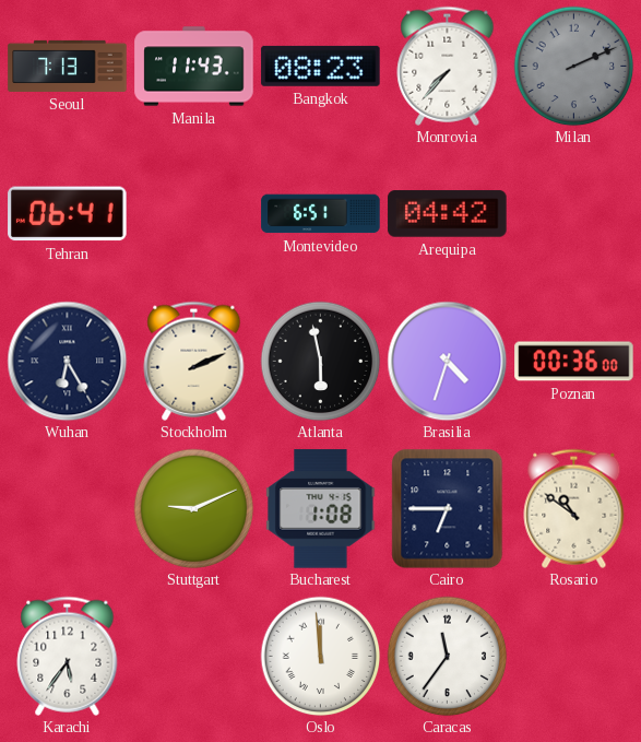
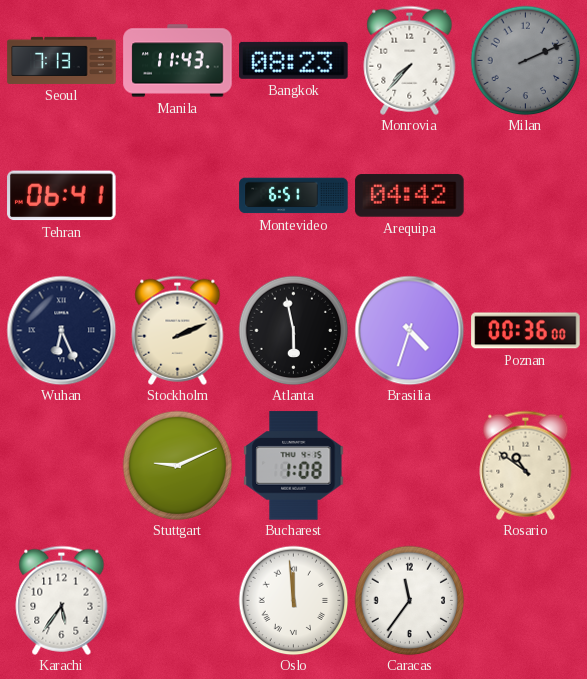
Wuhan: 6:25 -> 6:26
Cairo: 6:45 -> none
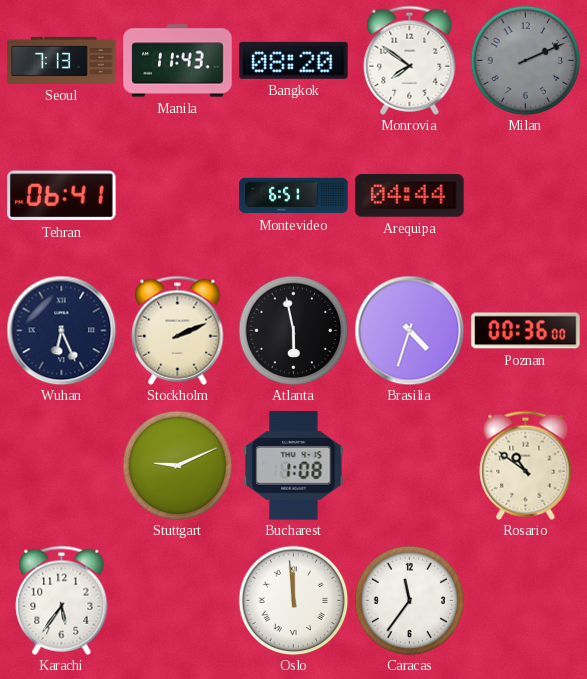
Bangkok: 08:23 -> 08:20
Monrovia: 7:37 -> 7:51
Arequipa: 04:42 -> 04:44
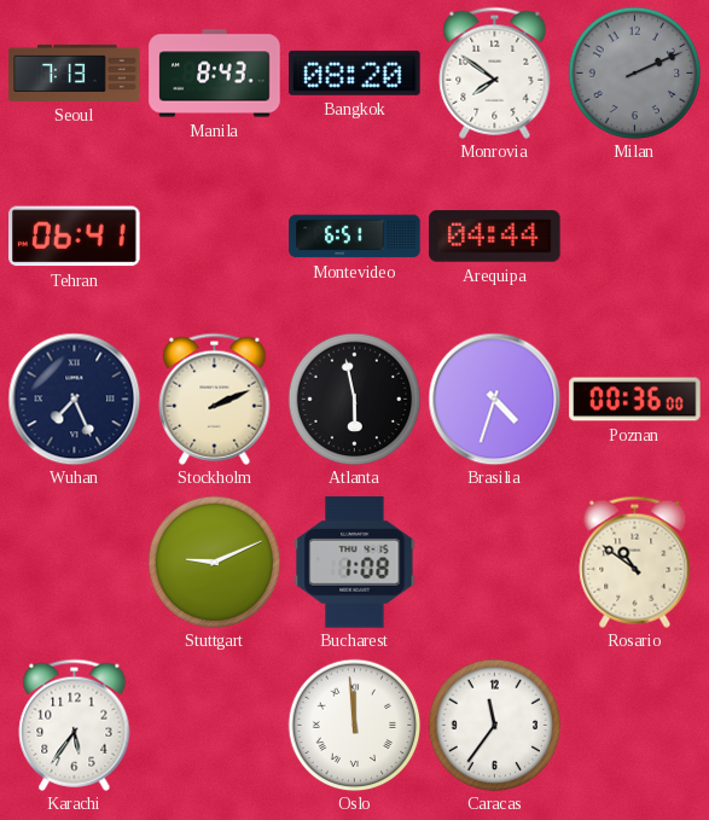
Manila: 11:43 -> 8:43
Wuhan: 6:26 -> 7:26
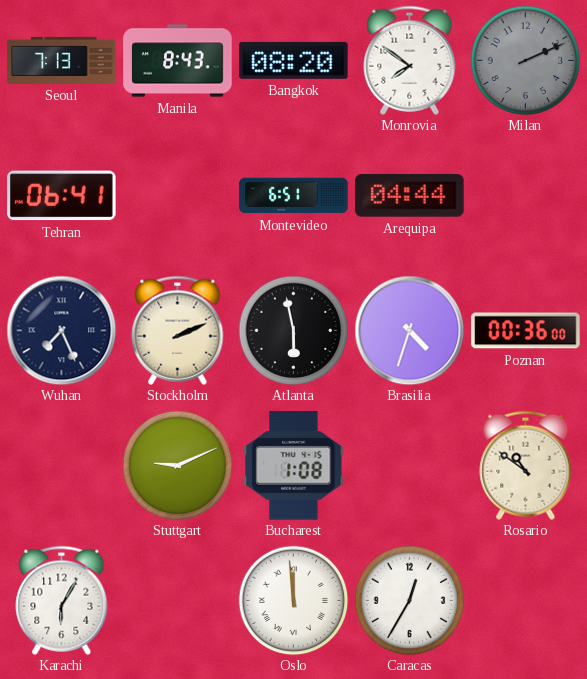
Karachi: 5:36 -> 6:05
Caracas: 11:36 -> 12:35
